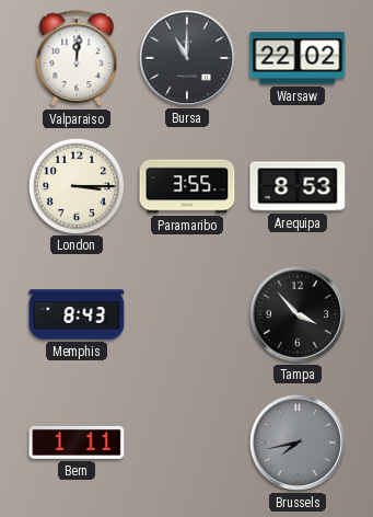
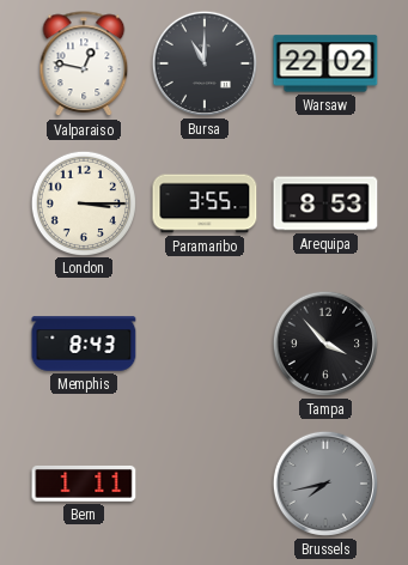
Valparaiso: 12:01 -> 12:47
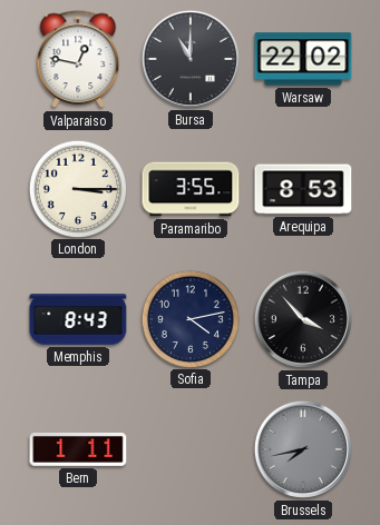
Sofia: none -> 4:13
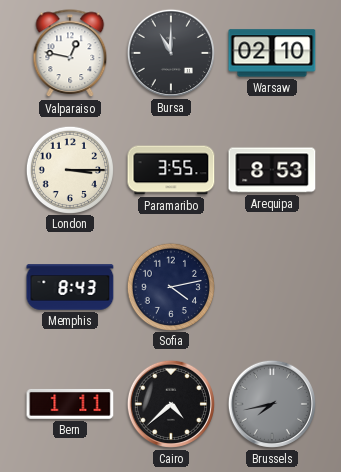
Warsaw: 22:02 -> 02:10
Tampa: 3:53 -> none
Cairo: none -> 4:38
